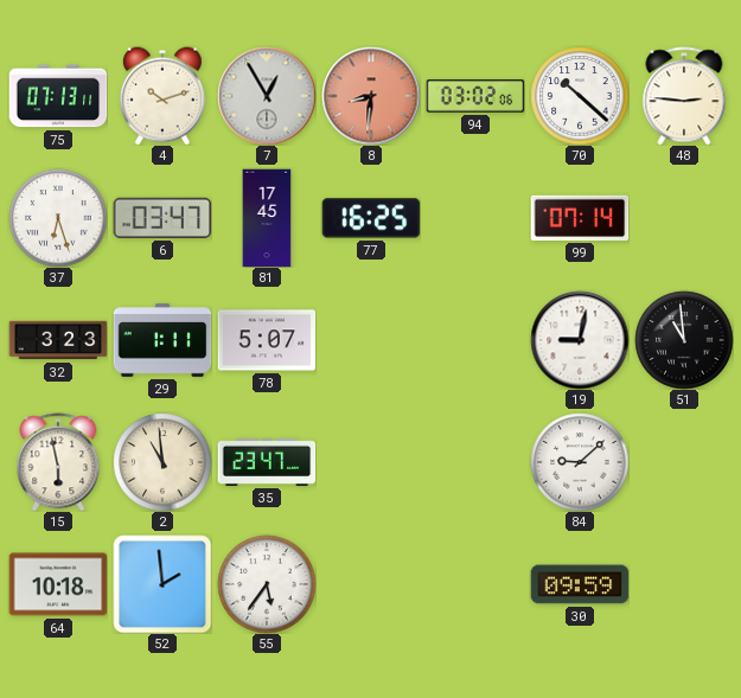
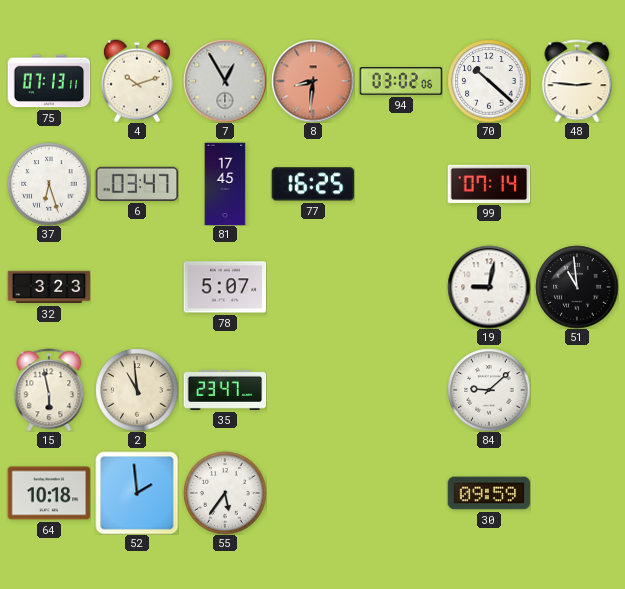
29: 1:11 -> none
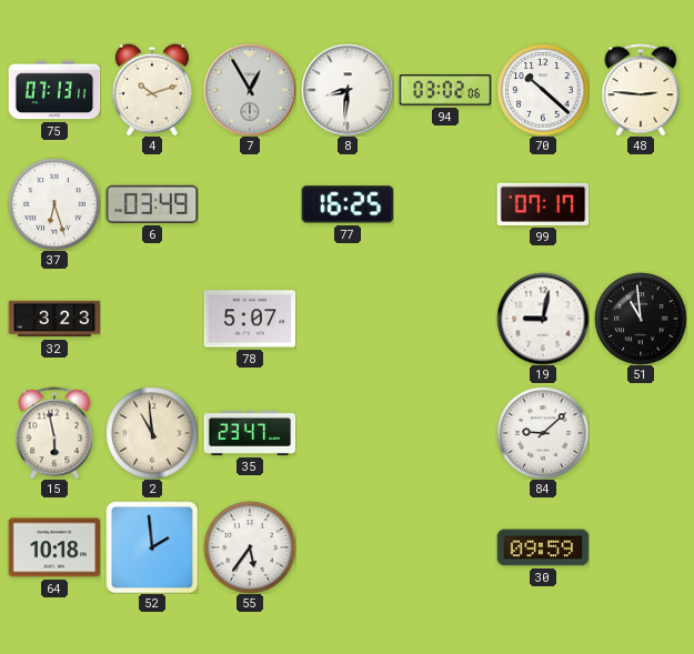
8 dial: salmon -> white
6: 03:47 -> 03:49
81: 17:45 -> none
99: 07:14 -> 07:17
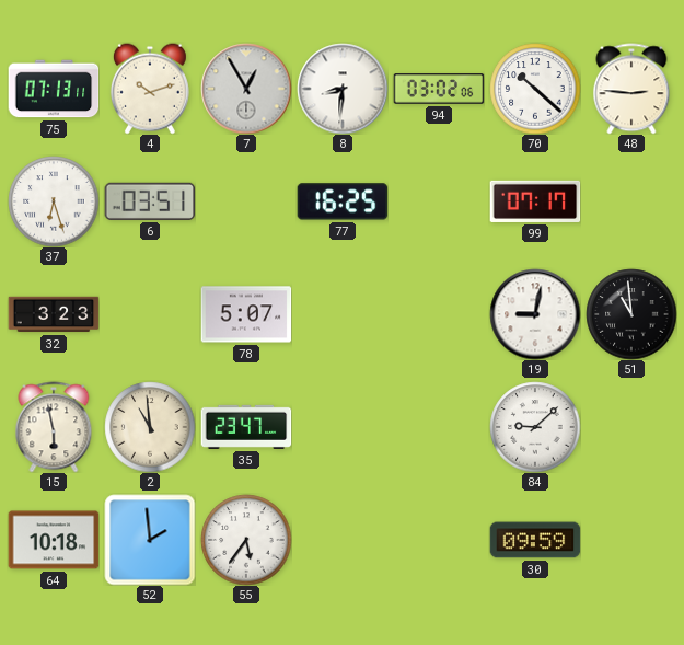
6: 03:49 -> 03:51
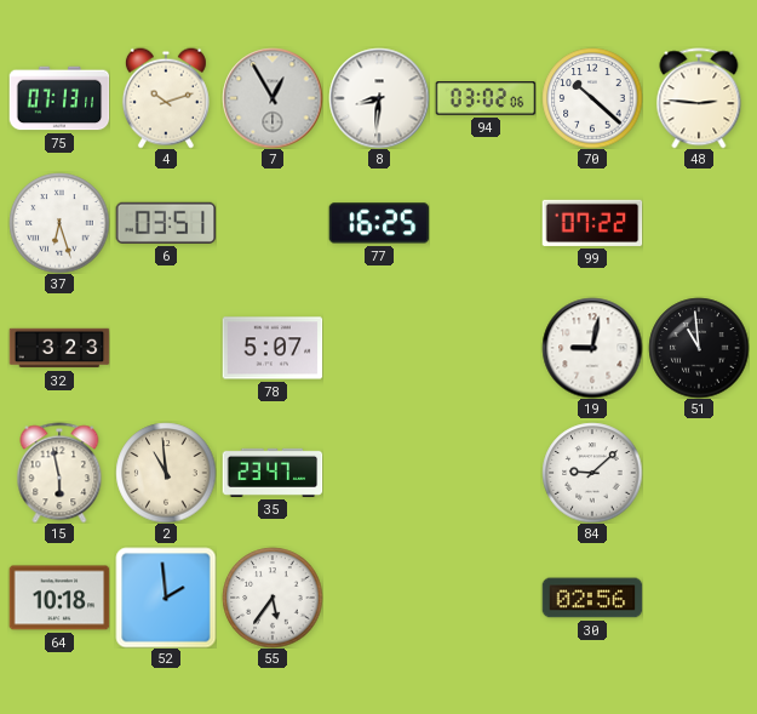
99: 07:17 -> 07:22
30: 09:59 -> 02:56
